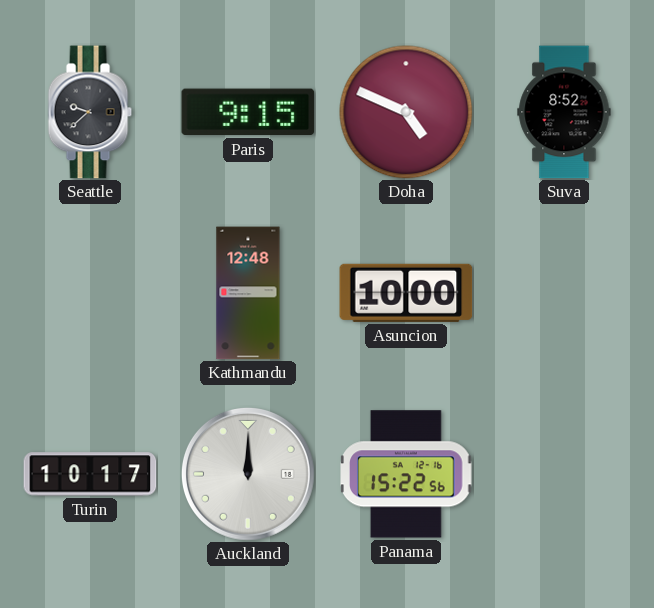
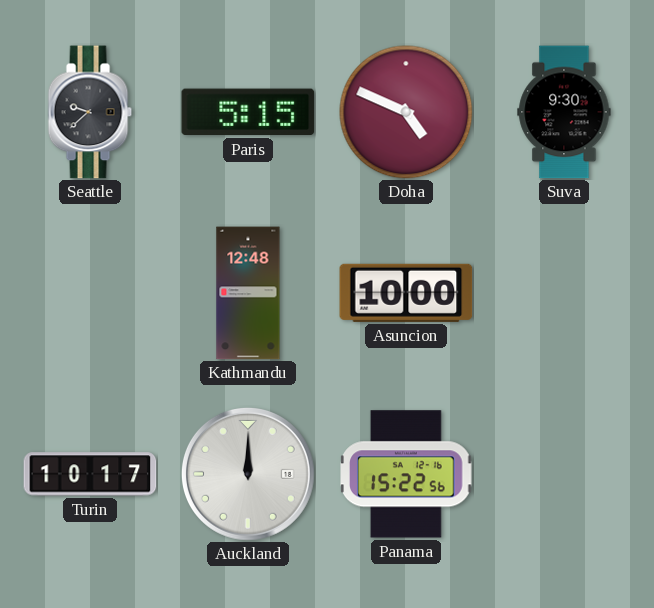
Paris: 9:15 -> 5:15
Suva: 8:52 -> 9:30
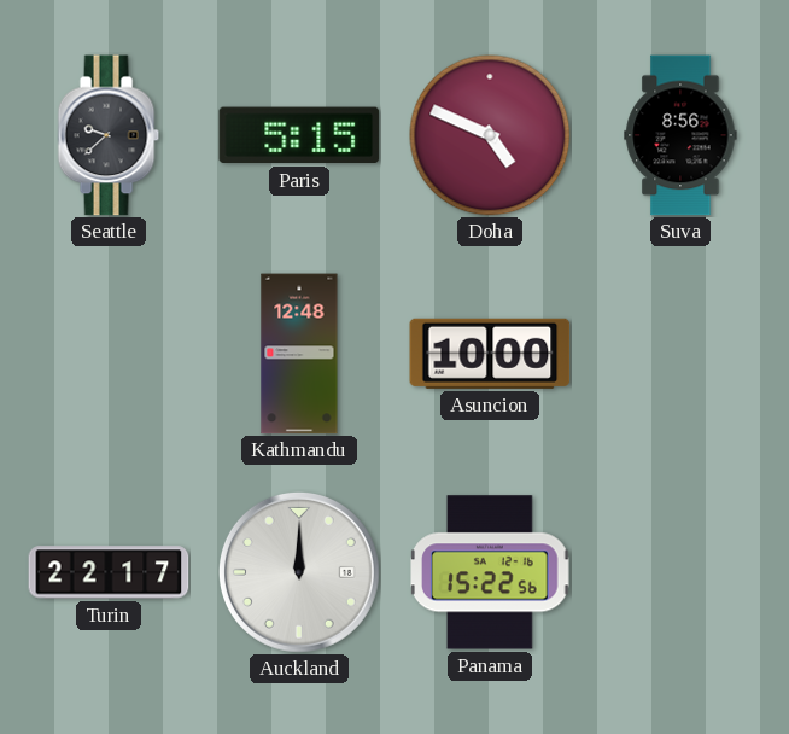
Suva: 9:30 -> 8:56
Turin: 10:17 -> 22:17
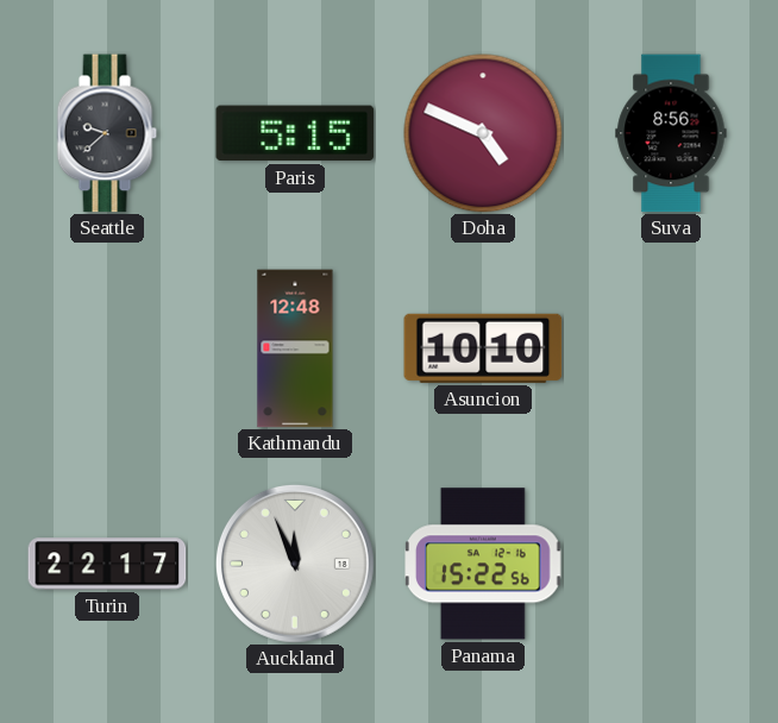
Asuncion: 10:00 -> 10:10
Auckland: 12:00 -> 11:56
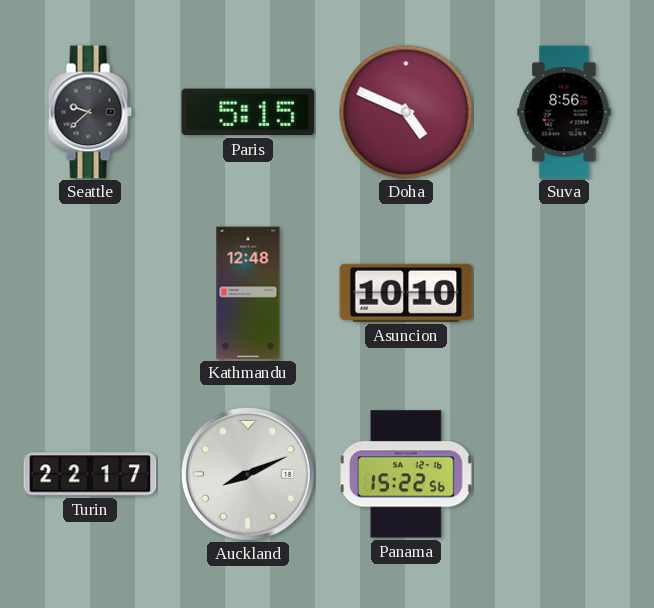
Auckland: 11:56 -> 8:11
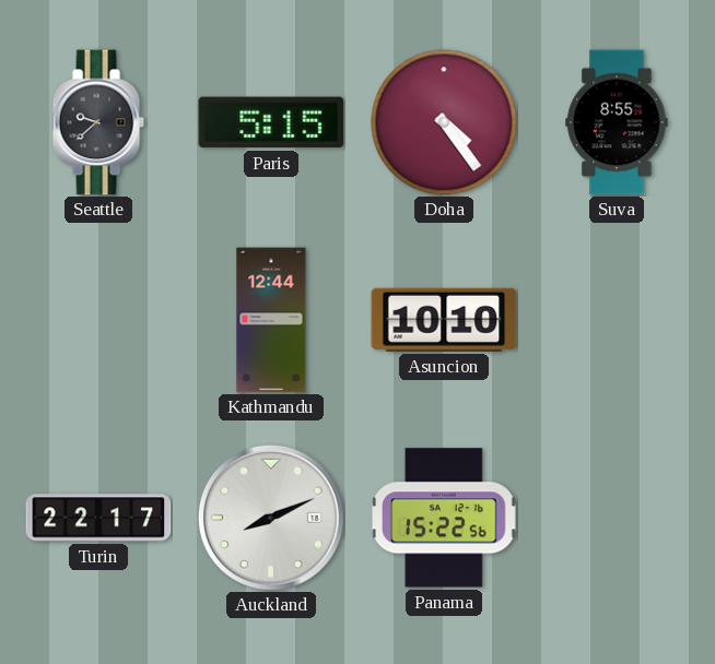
Doha: 4:49 -> 4:24
Suva: 8:56 -> 8:55
Kathmandu: 12:48 -> 12:44
